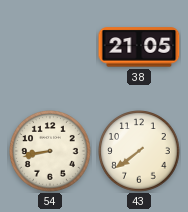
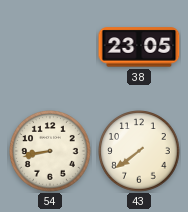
38: 21:05 -> 23:05
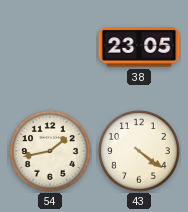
54: 8:43 -> 1:43
43: 7:39 -> 4:21
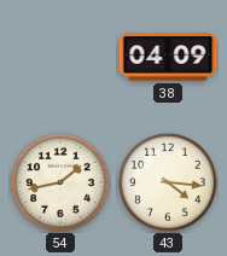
38: 23:05 -> 04:09
43: 4:21 -> 4:16
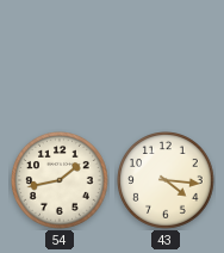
38: 04:09 -> none
